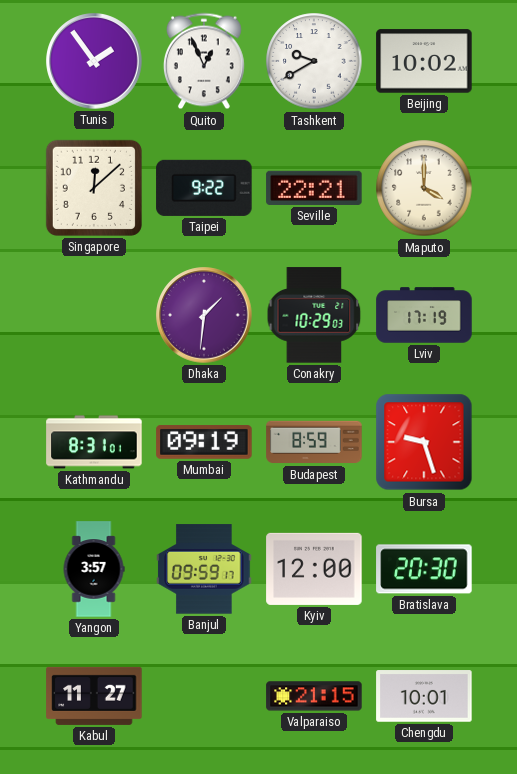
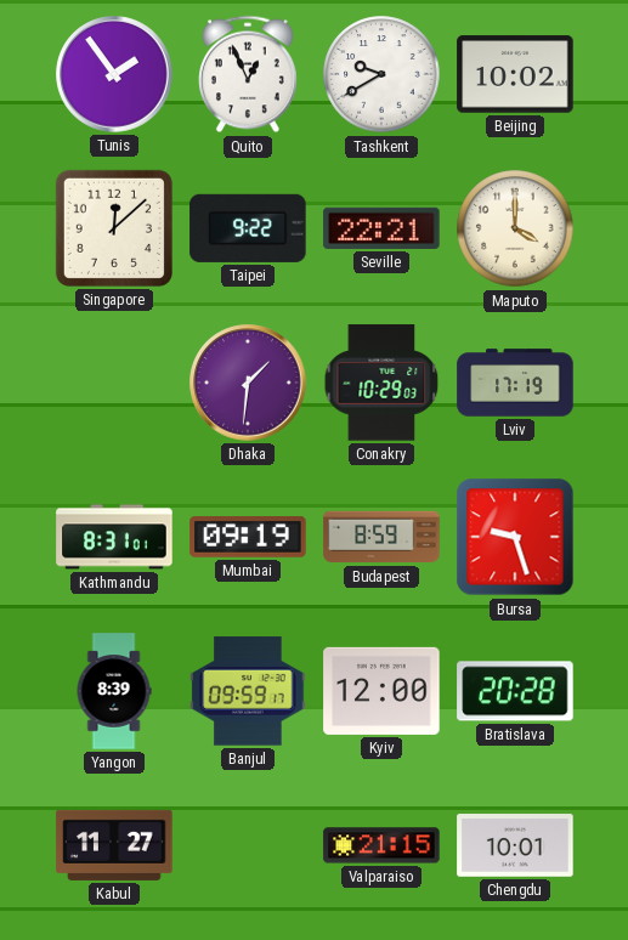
Yangon: 3:57 -> 8:39
Bratislava: 20:30 -> 20:28
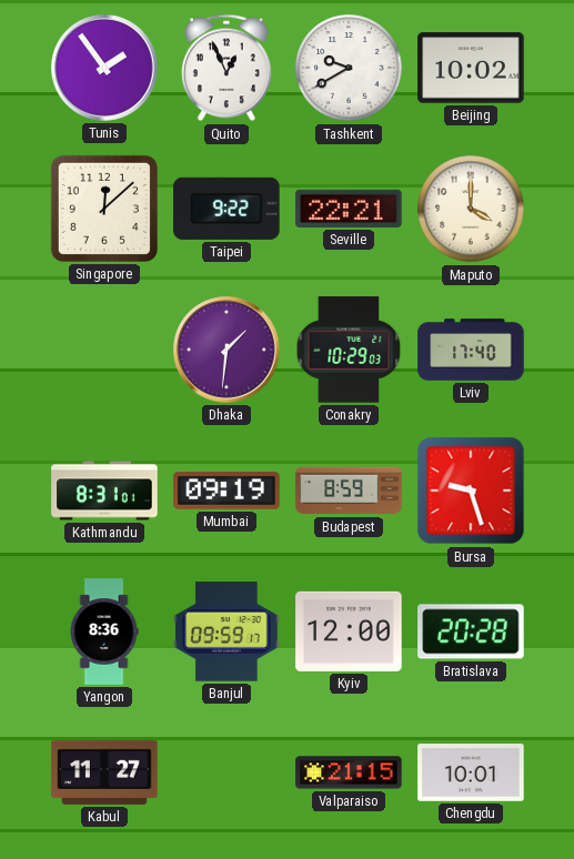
Lviv: 17:19 -> 17:40
Yangon: 8:39 -> 8:36
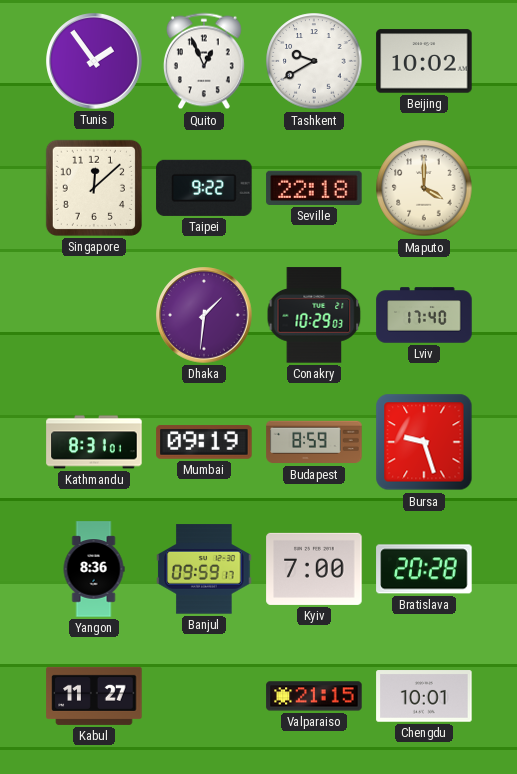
Seville: 22:21 -> 22:18
Kyiv: 12:00 -> 7:00
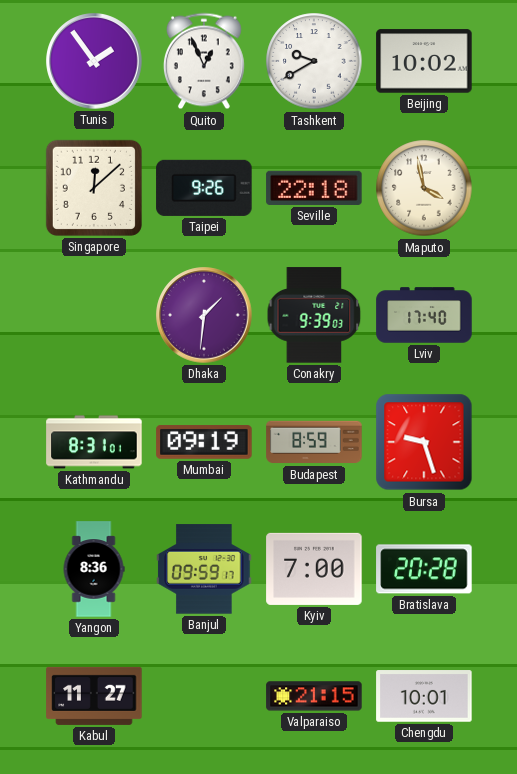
Taipei: 9:22 -> 9:26
Maputo: 4:00 -> 3:58
Conakry: 10:29 -> 9:39
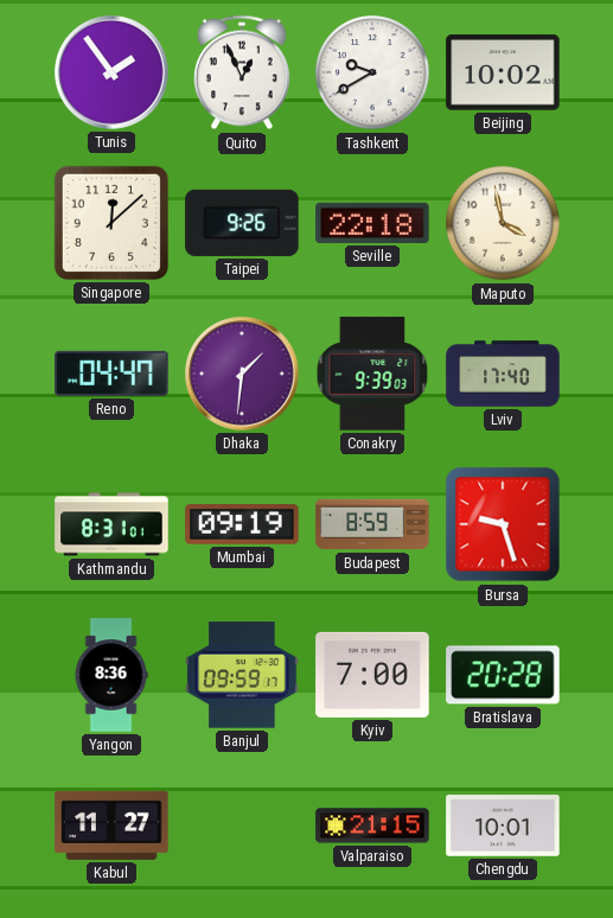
Reno: none -> 04:47
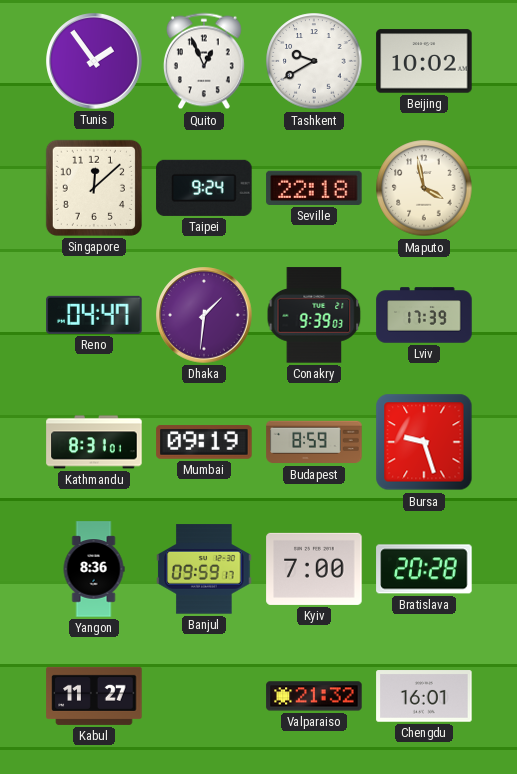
Taipei: 9:26 -> 9:24
Lviv: 17:40 -> 17:39
Valparaiso: 21:15 -> 21:32
Chengdu: 10:01 -> 16:01
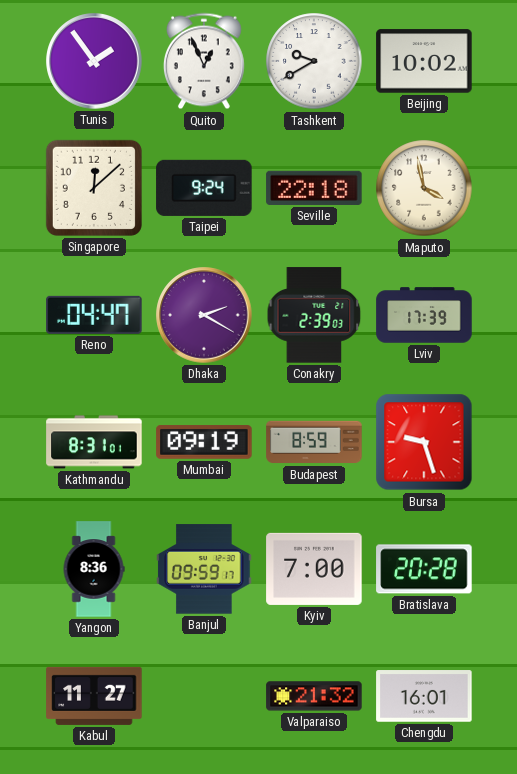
Dhaka: 1:31 -> 2:20
Conakry: 9:39 -> 2:39
